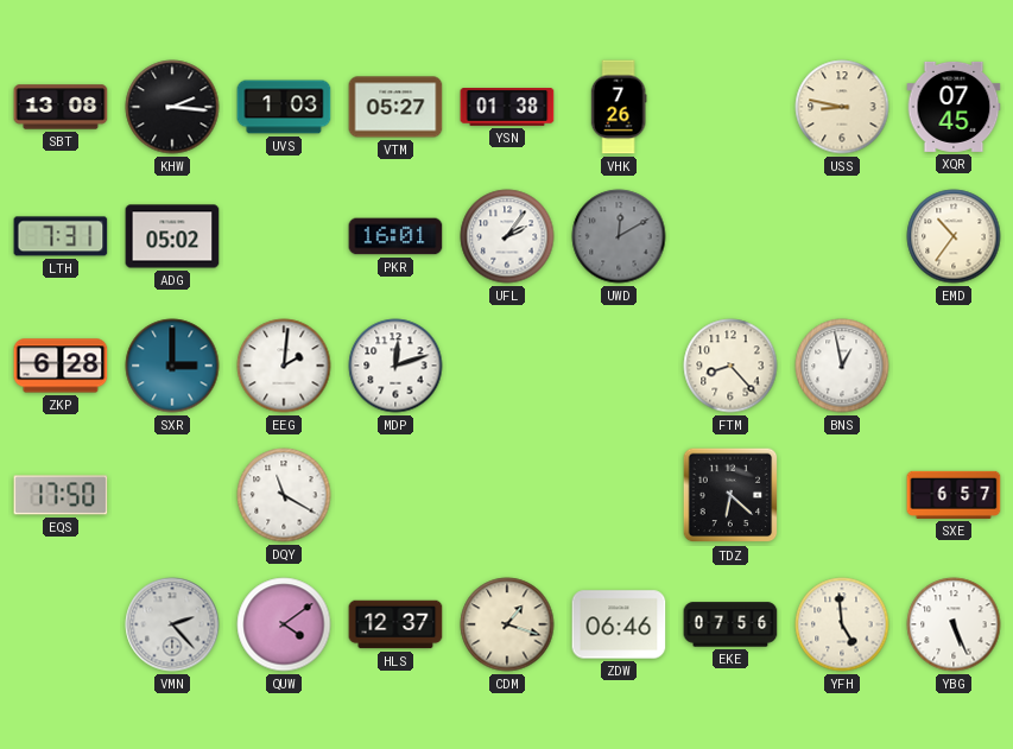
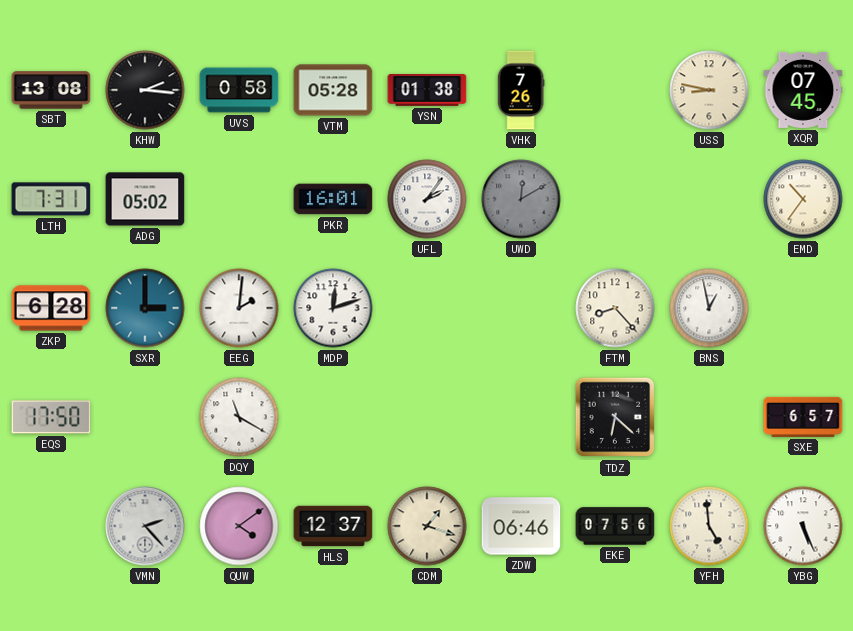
UVS: 1:03 -> 0:58
VTM: 05:27 -> 05:28
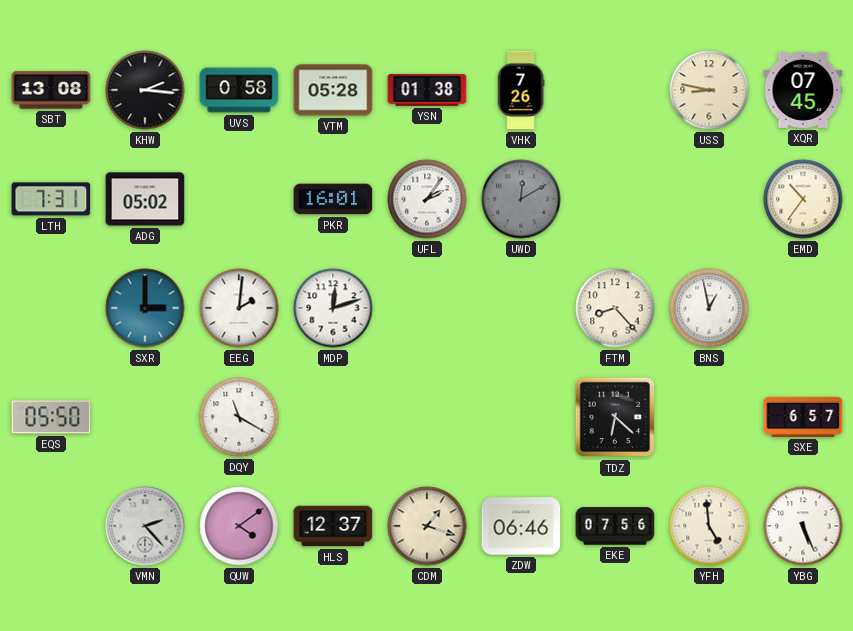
ZKP: 6:28 -> none
EQS: 17:50 -> 05:50
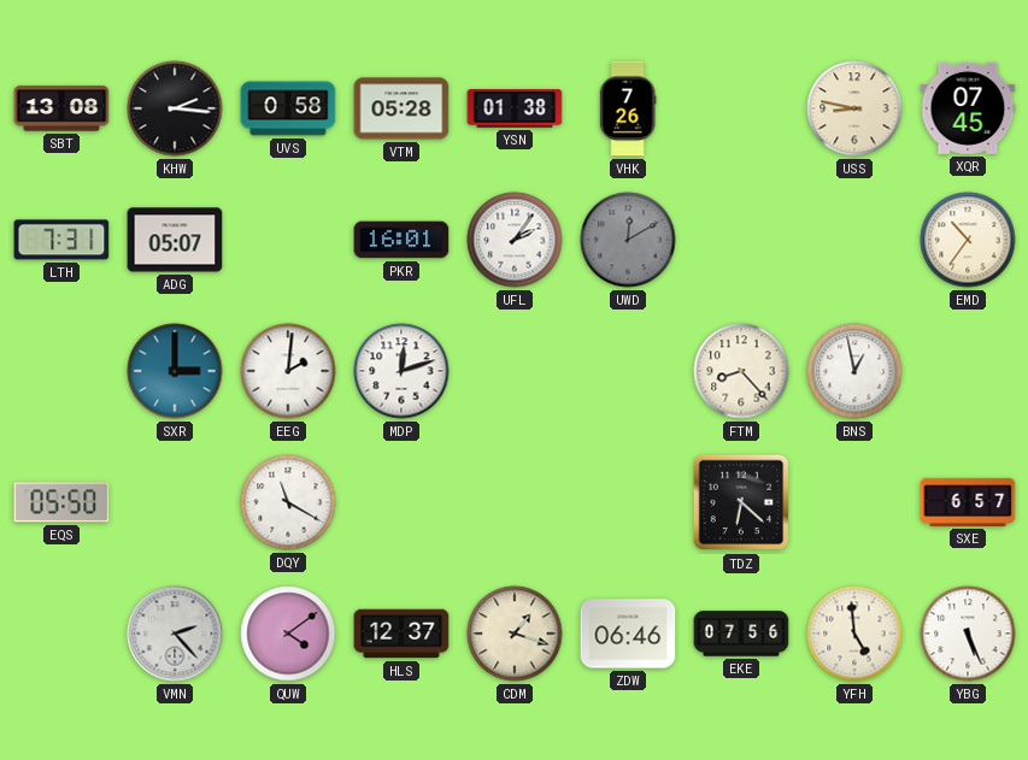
ADG: 05:02 -> 05:07
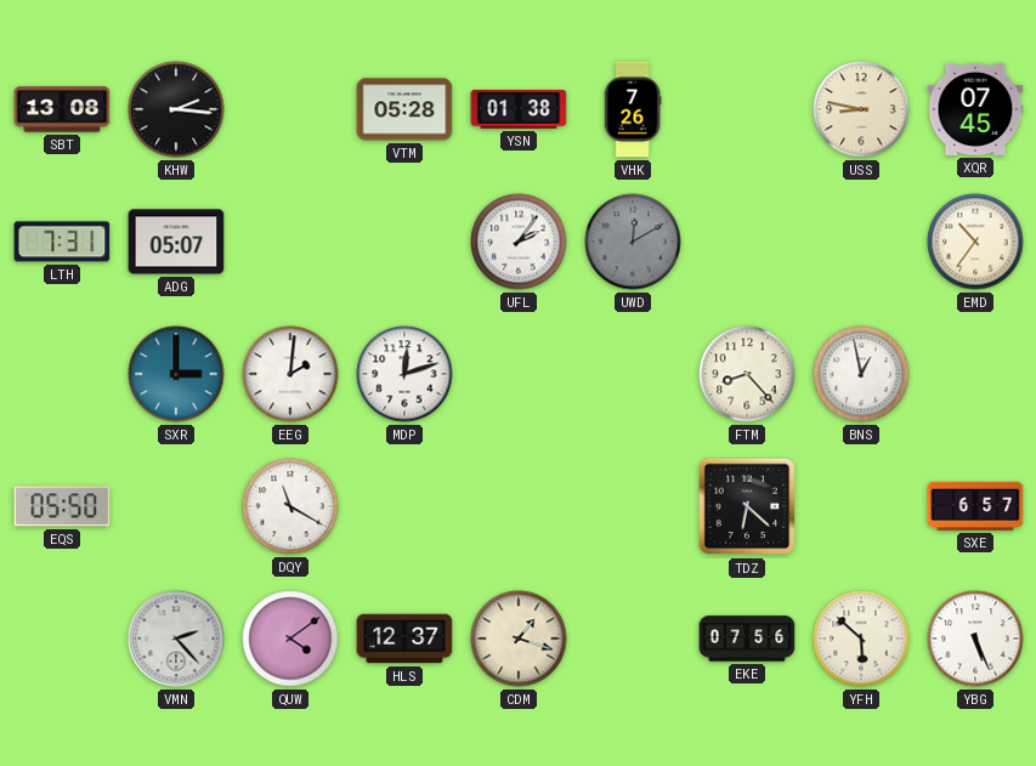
UVS: 0:58 -> none
PKR: 16:01 -> none
ZDW: 06:46 -> none
YFH: 4:59 -> 5:52
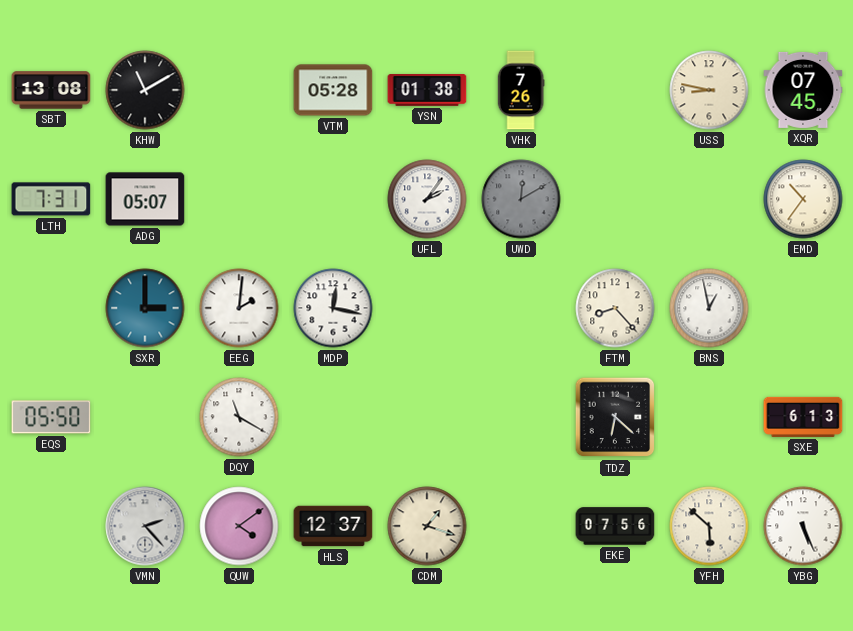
KHW: 2:16 -> 11:10
MDP: 12:12 -> 12:17
SXE: 6:57 -> 6:13
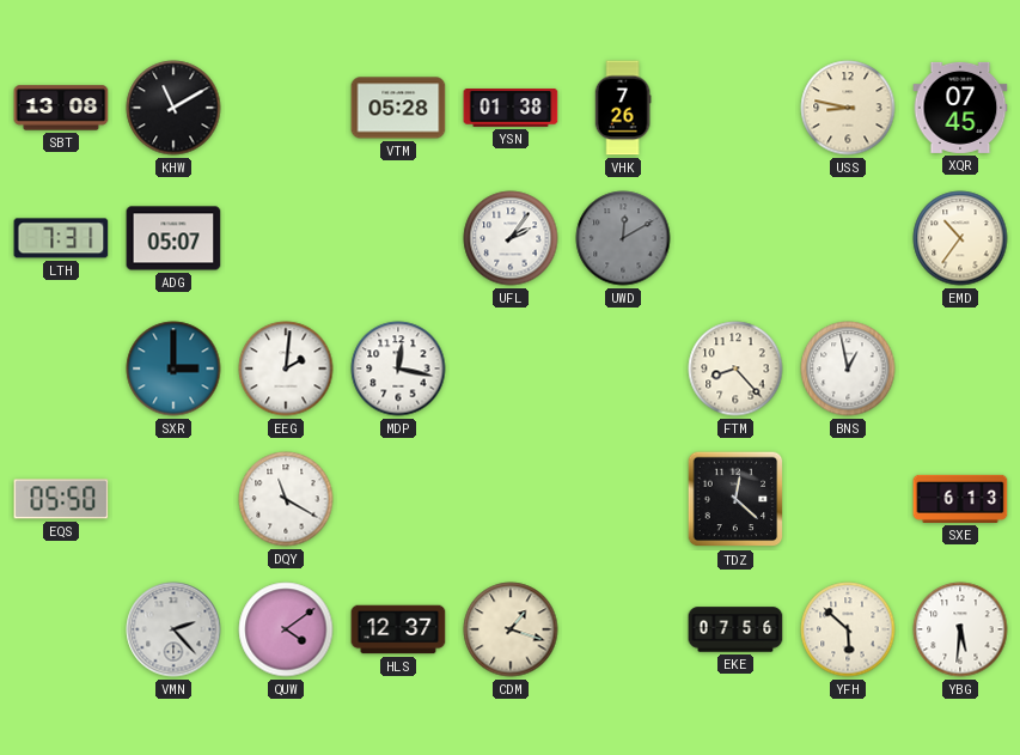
TDZ: 6:22 -> 12:22
YBG: 5:26 -> 5:31
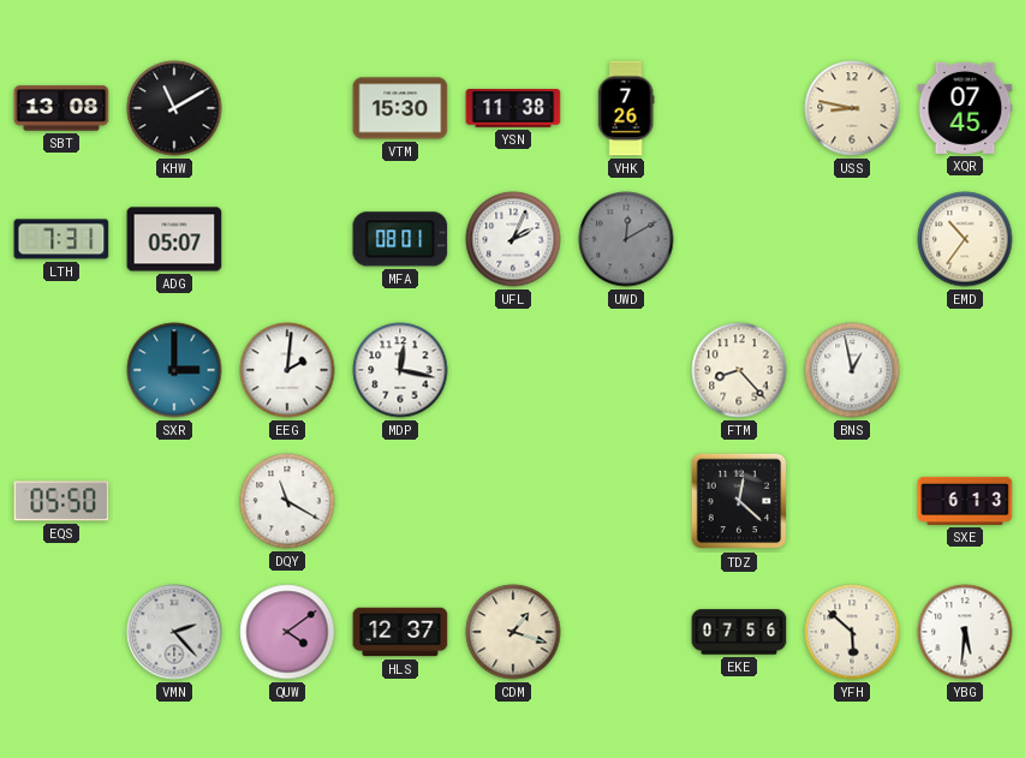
VTM: 05:28 -> 15:30
YSN: 01:38 -> 11:38
MFA: none -> 08:01
UFL: 2:06 -> 2:04
